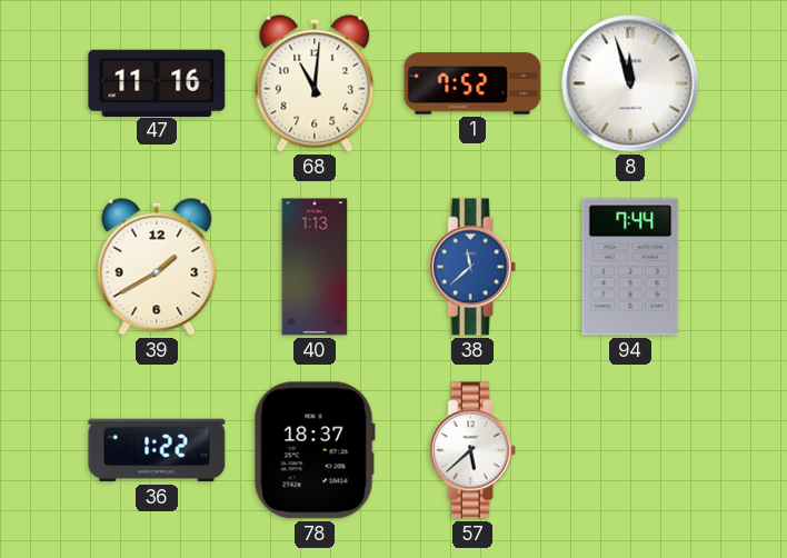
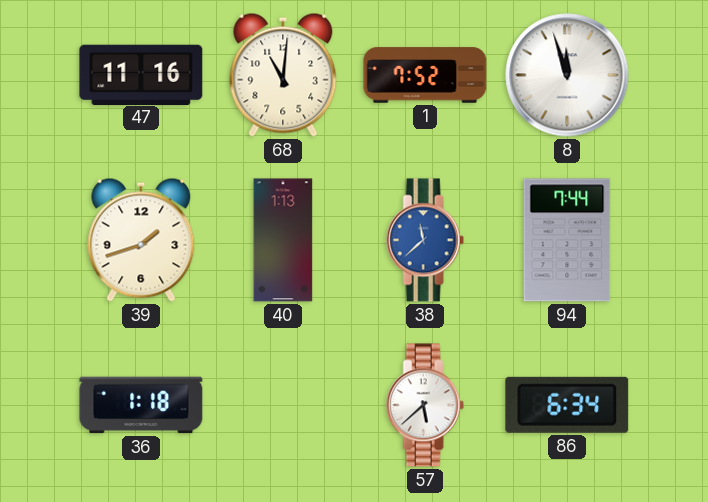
39: 1:40 -> 1:42
36: 1:22 -> 1:18
78: 18:37 -> none
86: none -> 6:34
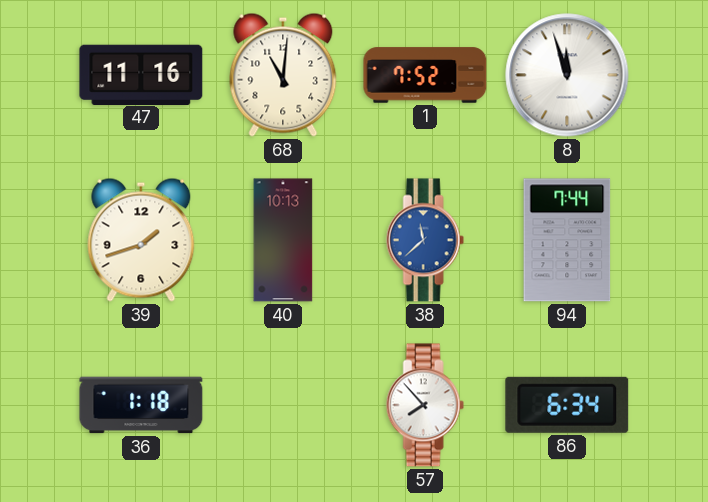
40: 1:13 -> 10:13
57: 5:38 -> 7:53
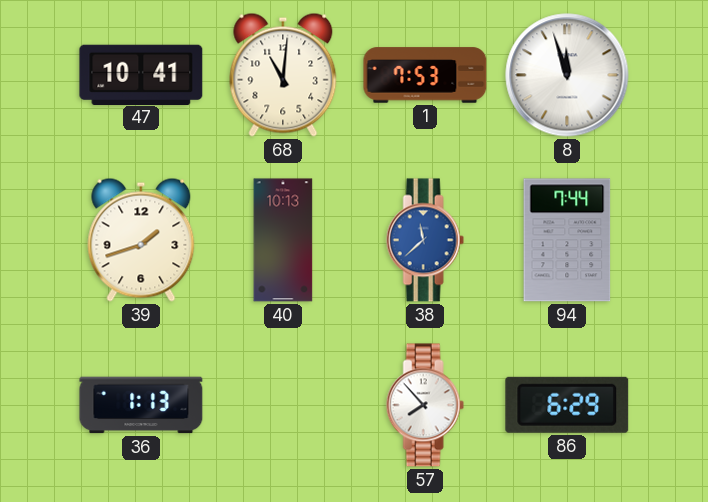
47: 11:16 -> 10:41
1: 7:52 -> 7:53
36: 1:18 -> 1:13
86: 6:34 -> 6:29
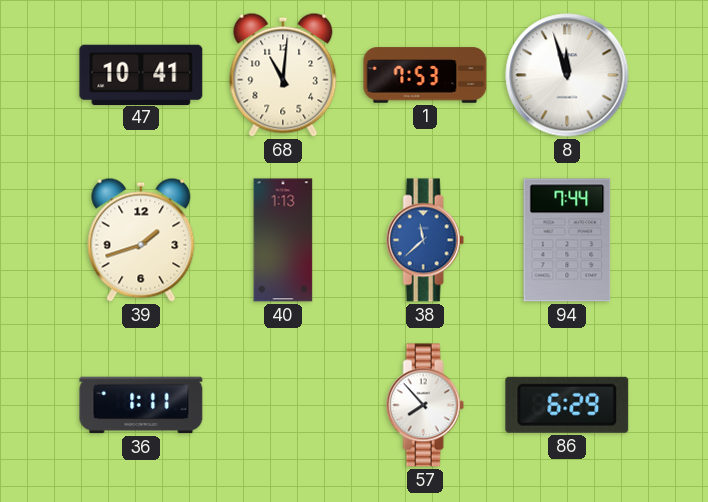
40: 10:13 -> 1:13
36: 1:13 -> 1:11
